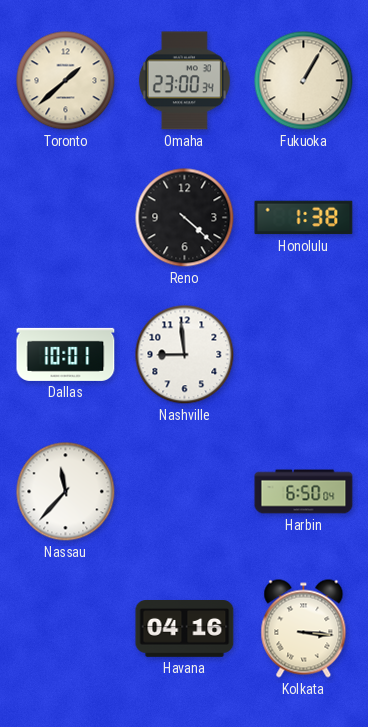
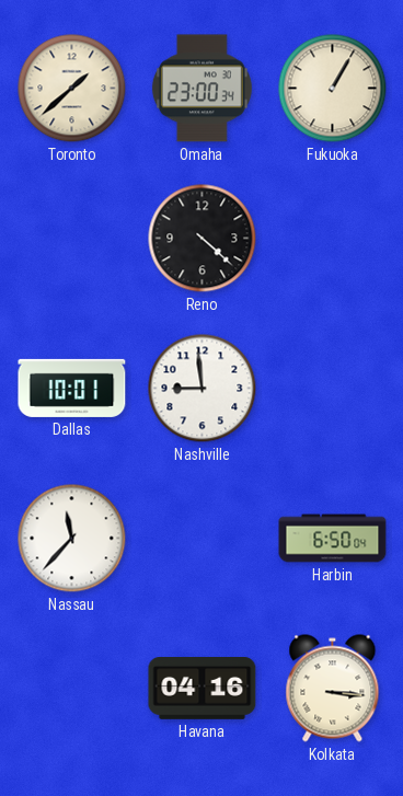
Honolulu: 1:38 -> none
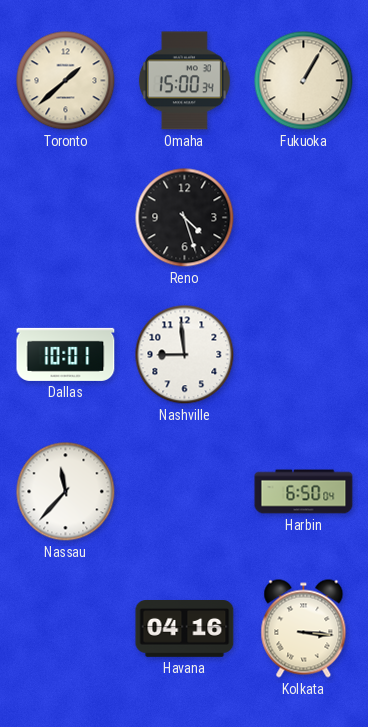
Omaha: 23:00 -> 15:00
Reno: 4:22 -> 4:27
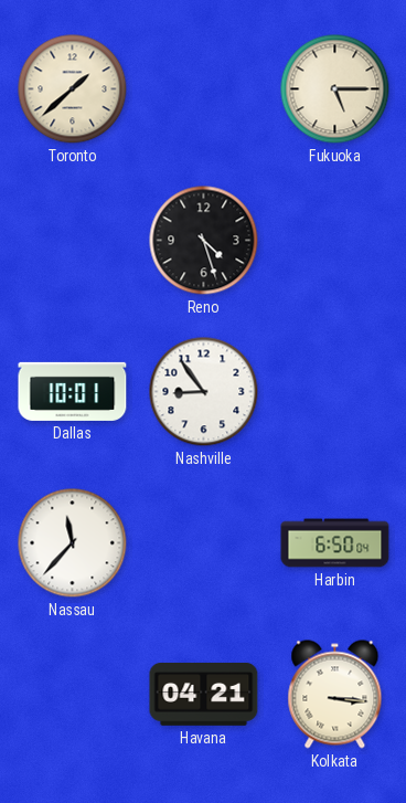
Omaha: 15:00 -> none
Fukuoka: 1:05 -> 5:15
Nashville: 8:59 -> 8:54
Havana: 04:16 -> 04:21
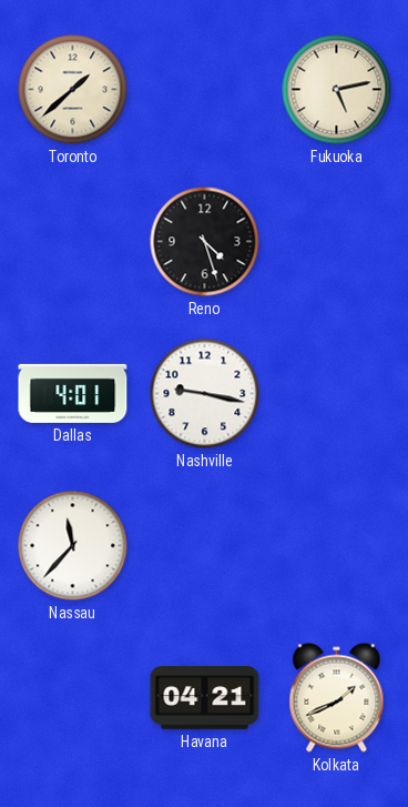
Fukuoka: 5:15 -> 5:13
Dallas: 10:01 -> 4:01
Nashville: 8:54 -> 9:17
Harbin: 6:50 -> none
Kolkata: 3:16 -> 1:41
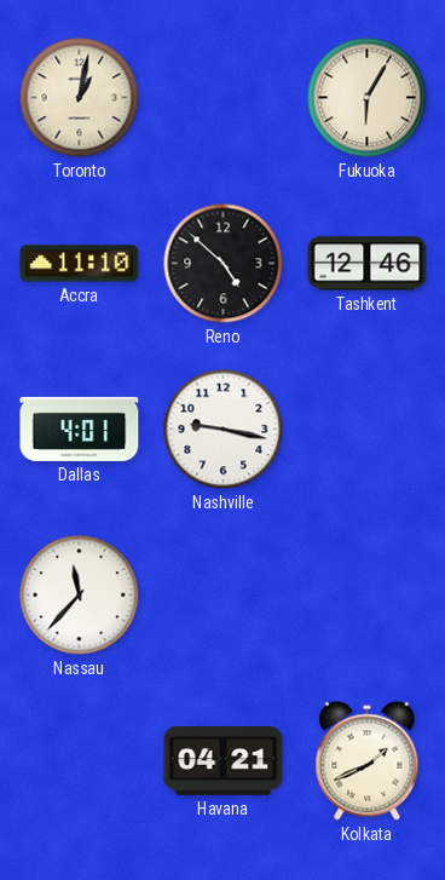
Toronto: 1:38 -> 1:02
Fukuoka: 5:13 -> 6:05
Accra: none -> 11:10
Reno: 4:27 -> 4:52
Tashkent: none -> 12:46
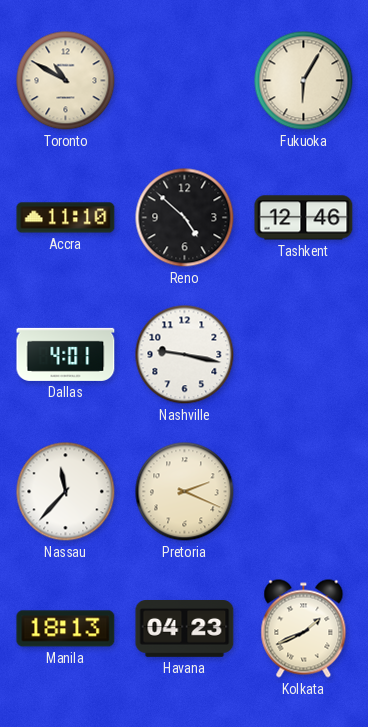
Toronto: 1:02 -> 10:50
Pretoria: none -> 2:19
Manila: none -> 18:13
Havana: 04:21 -> 04:23
